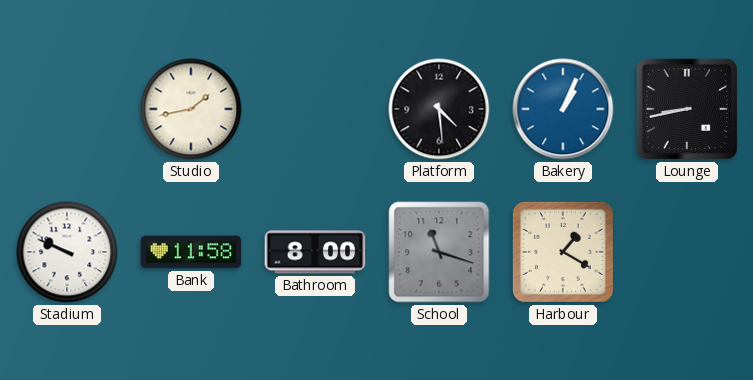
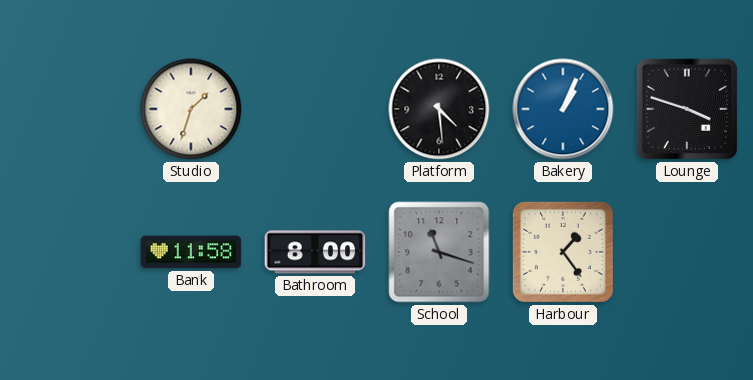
Studio: 1:43 -> 1:33
Lounge: 8:43 -> 3:48
Stadium: 9:49 -> none
Harbour: 1:20 -> 1:24
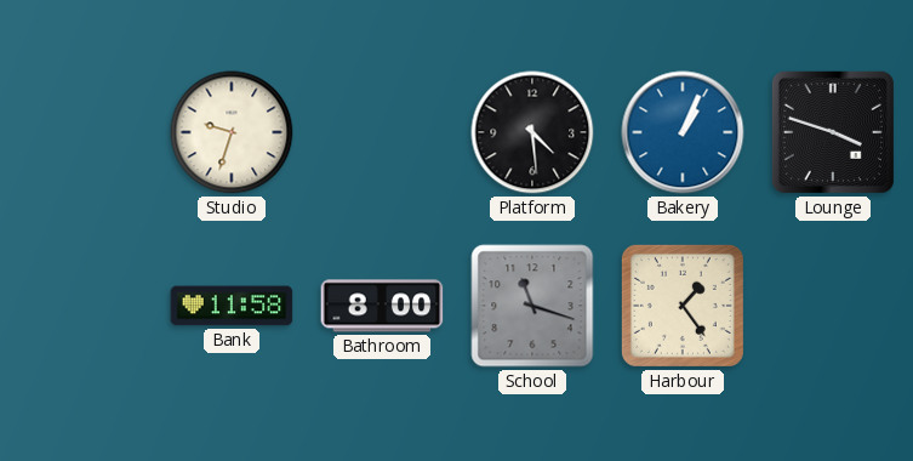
Studio: 1:33 -> 9:33
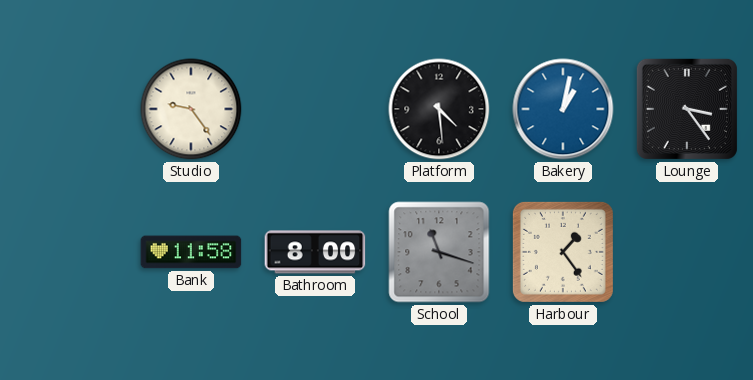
Studio: 9:33 -> 9:24
Bakery: 1:04 -> 1:02
Lounge: 3:48 -> 3:24
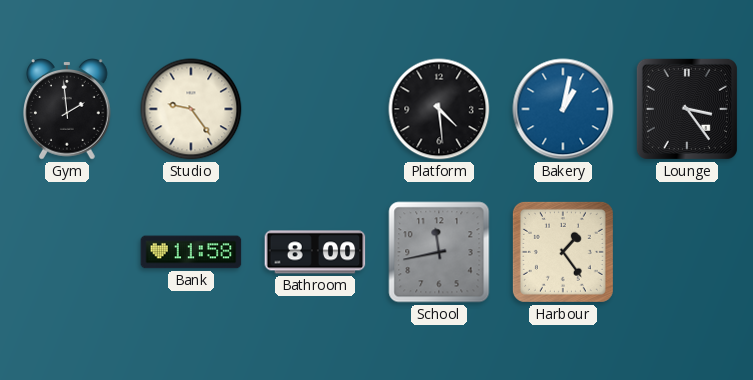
Gym: none -> 1:59
School: 11:18 -> 11:43
